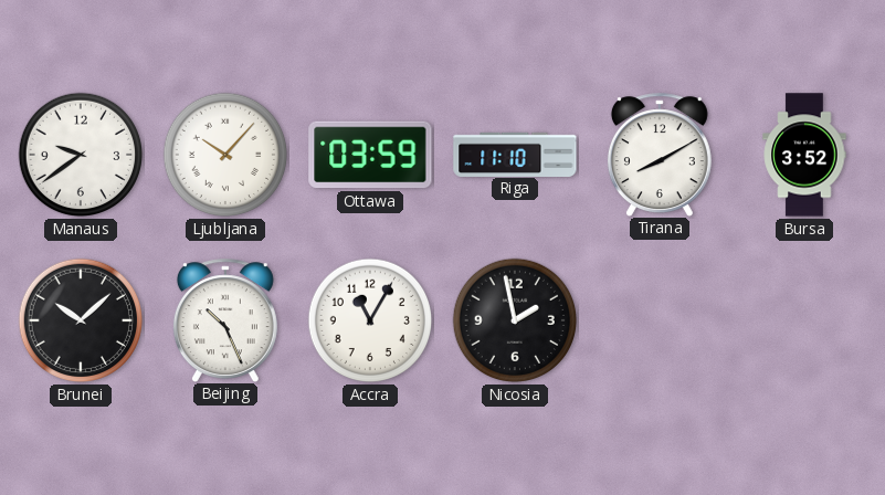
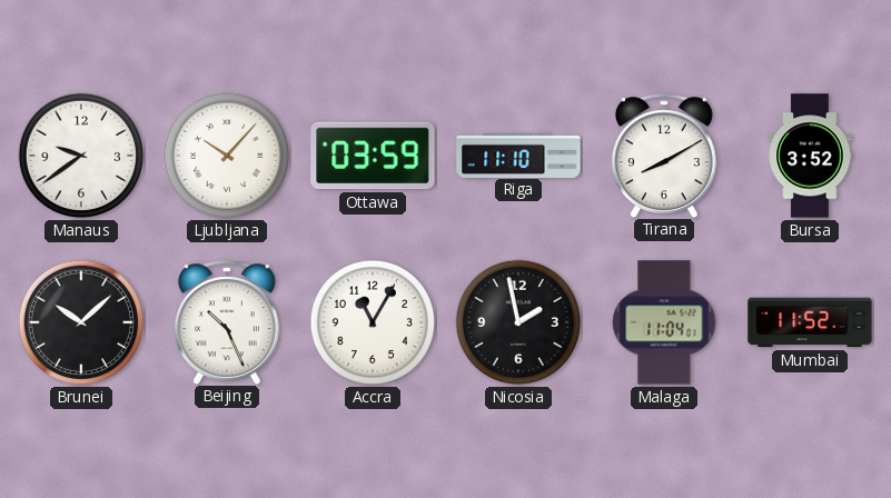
Malaga: none -> 11:04
Mumbai: none -> 11:52
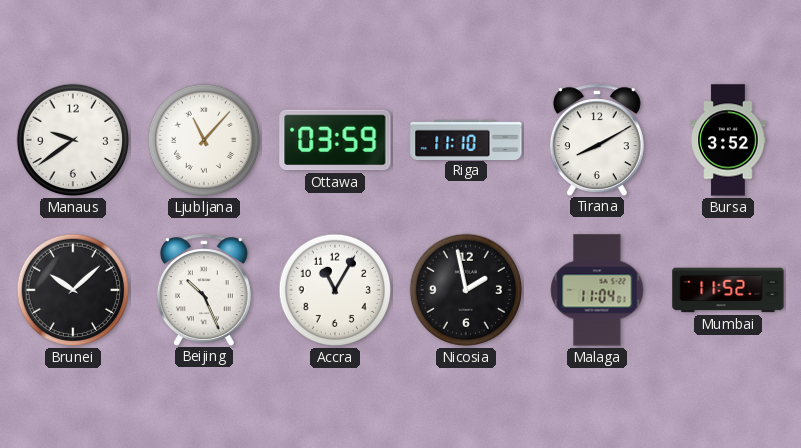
Ljubljana: 10:07 -> 11:07
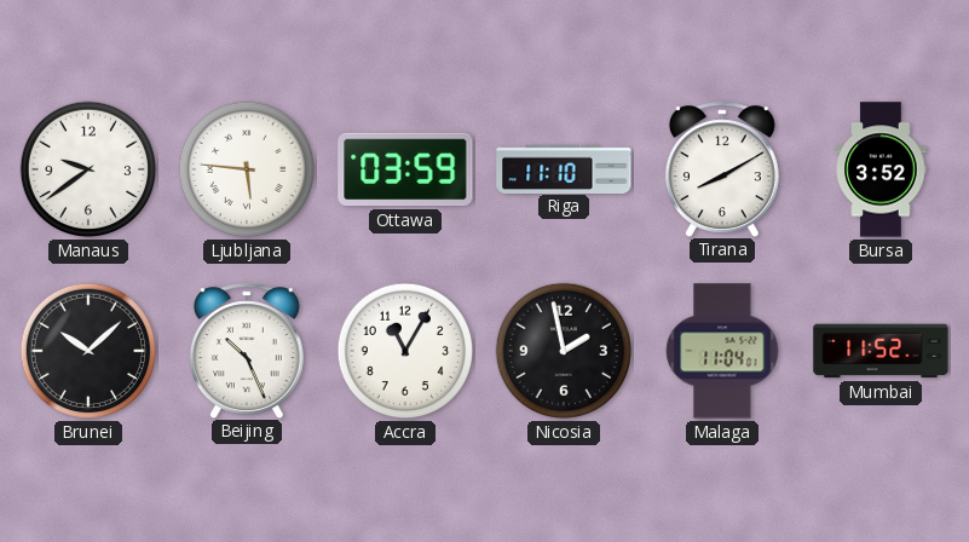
Ljubljana: 11:07 -> 5:46
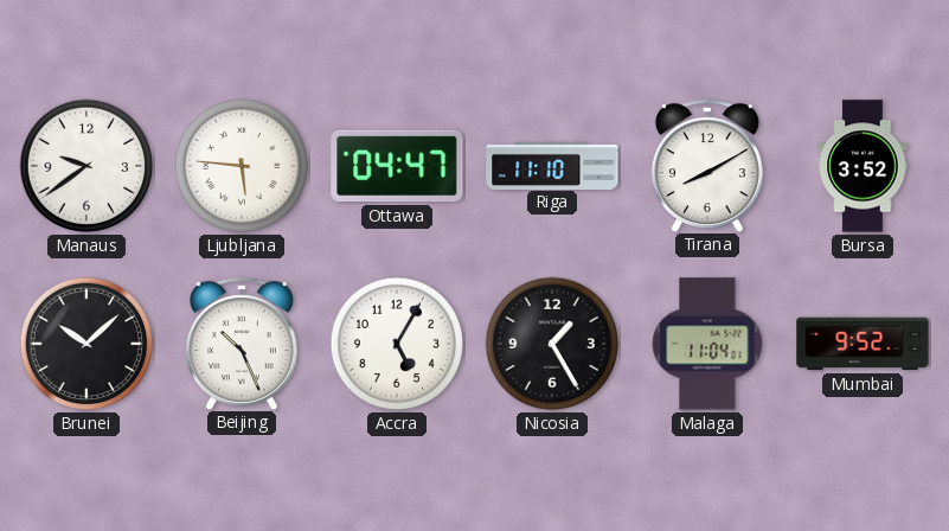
Ottawa: 03:59 -> 04:47
Accra: 11:05 -> 5:05
Nicosia: 1:58 -> 1:25
Mumbai: 11:52 -> 9:52
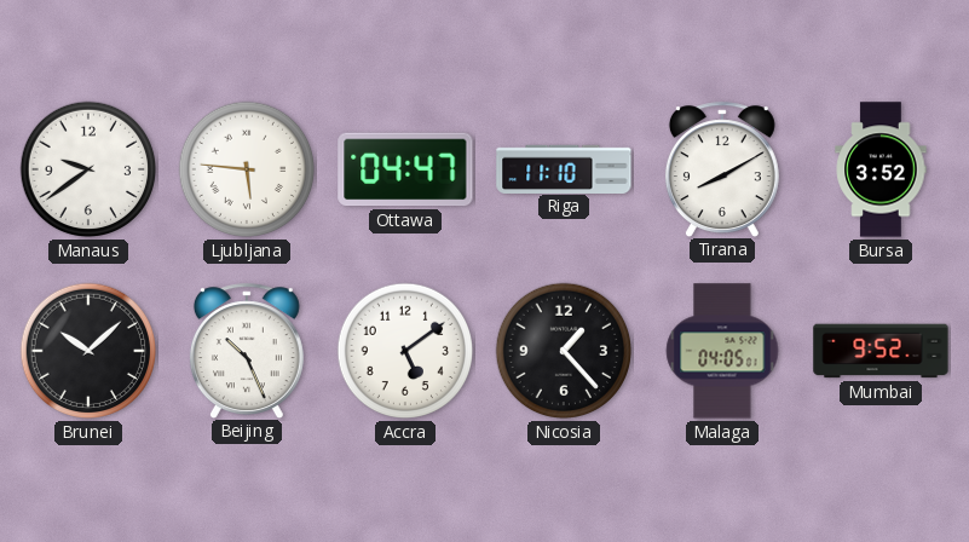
Accra: 5:05 -> 5:09
Nicosia: 1:25 -> 1:23
Malaga: 11:04 -> 04:05
